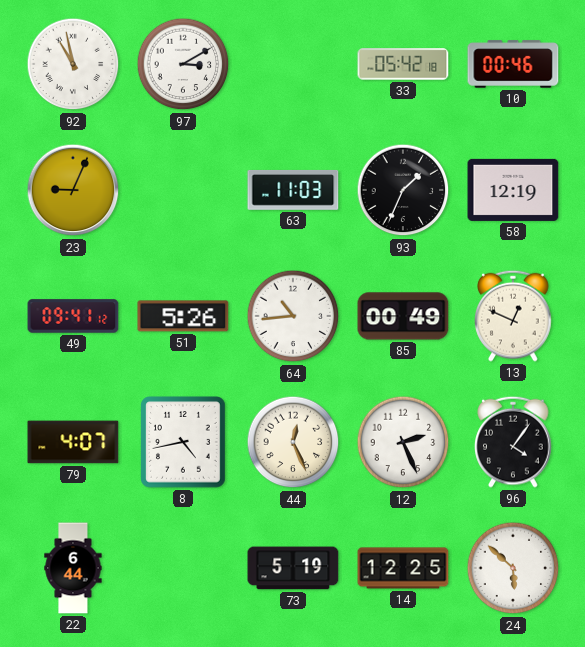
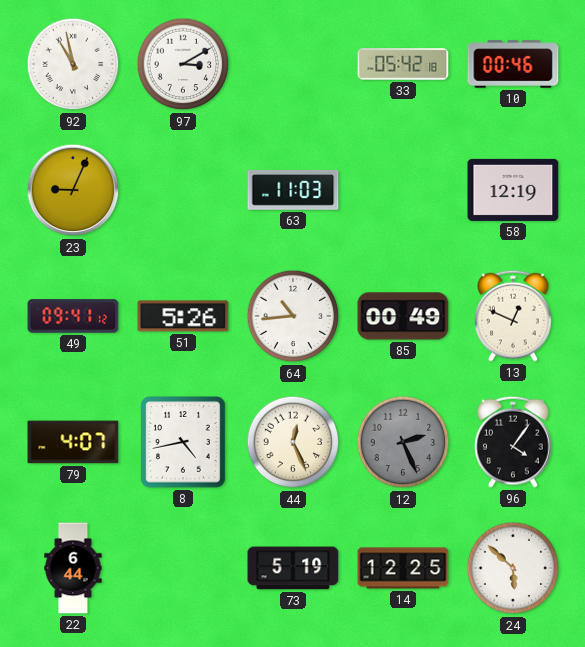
93: 1:34 -> none
12 dial: white -> grey
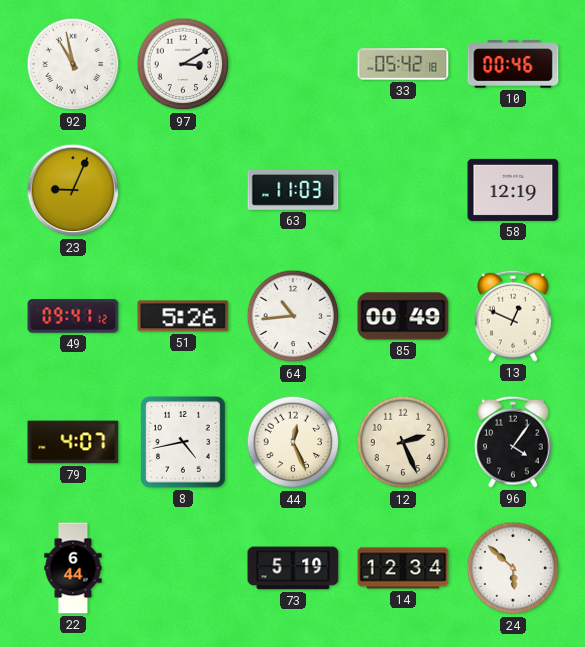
12 dial: grey -> cream
14: 12:25 -> 12:34
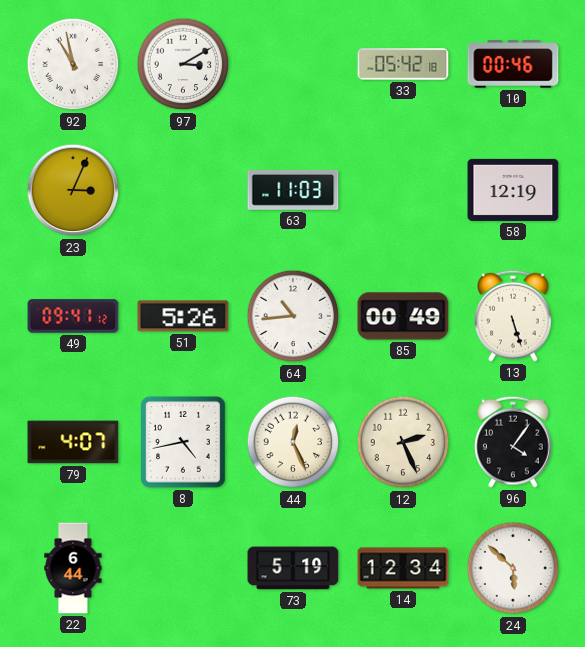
23: 9:04 -> 3:04
13: 12:49 -> 5:27
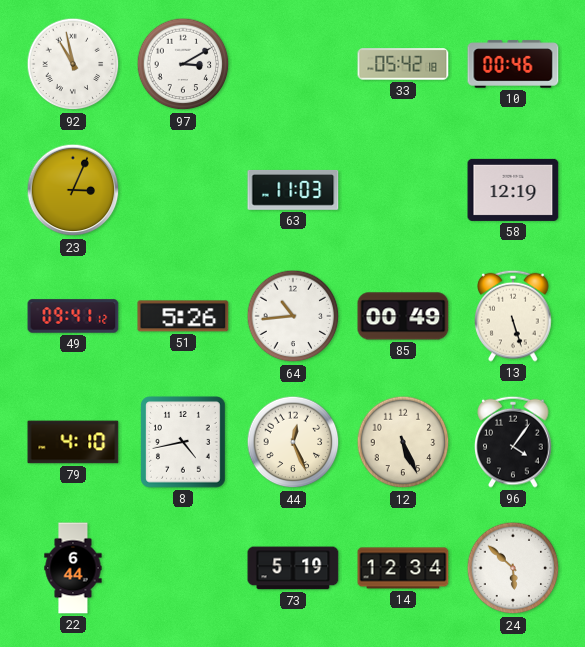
79: 4:07 -> 4:10
12: 2:26 -> 5:26
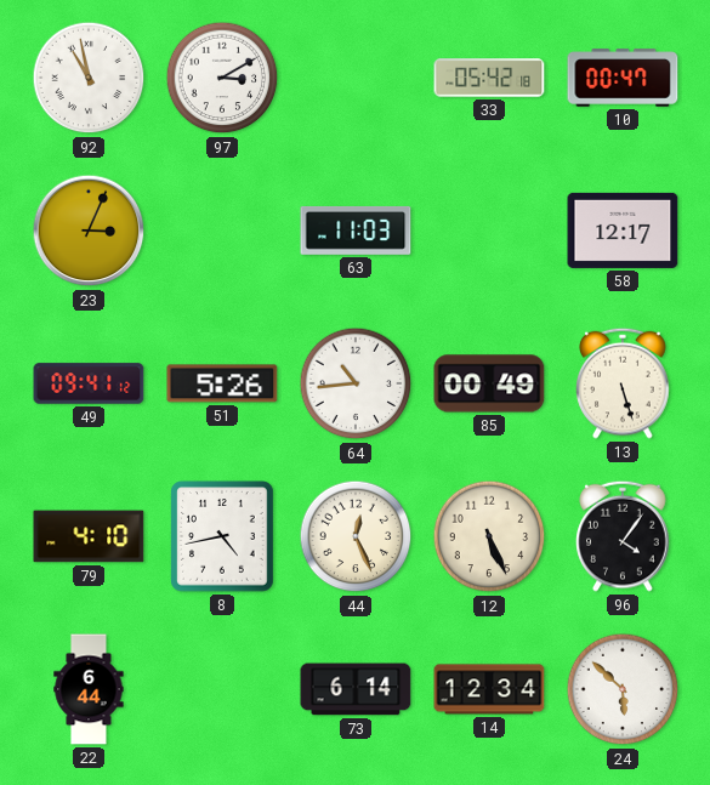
10: 00:46 -> 00:47
58: 12:19 -> 12:17
73: 5:19 -> 6:14
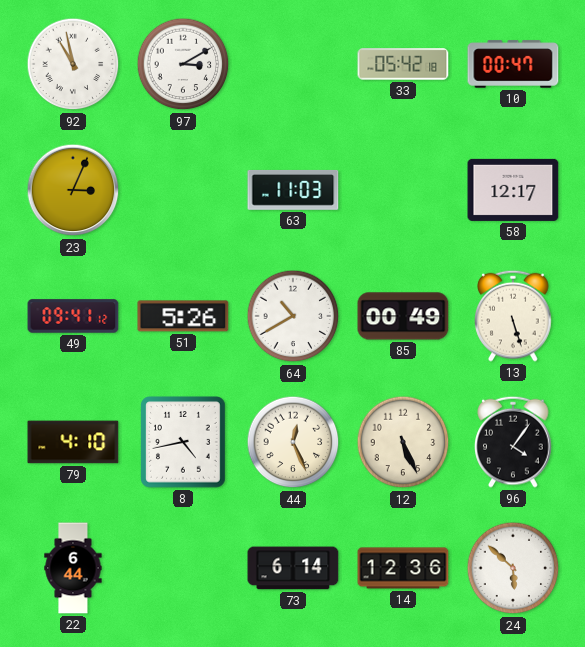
64: 10:44 -> 10:40
14: 12:34 -> 12:36
